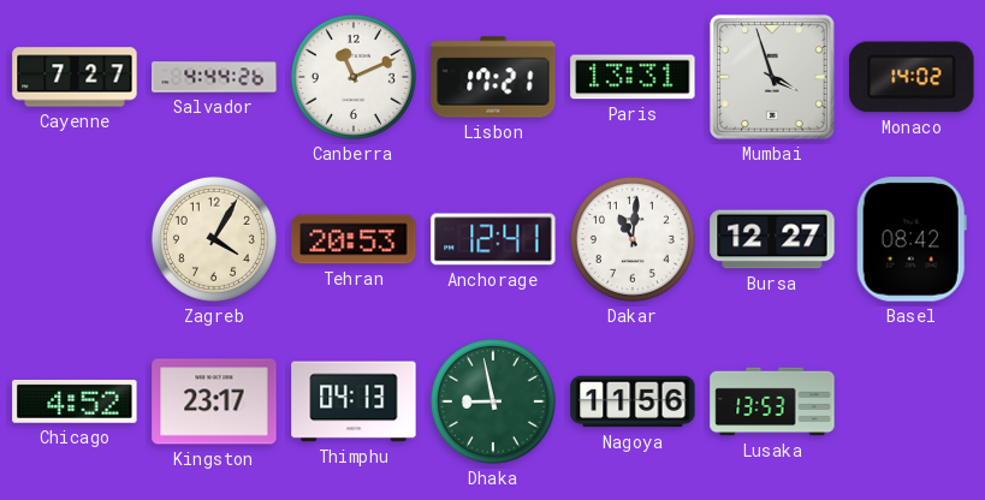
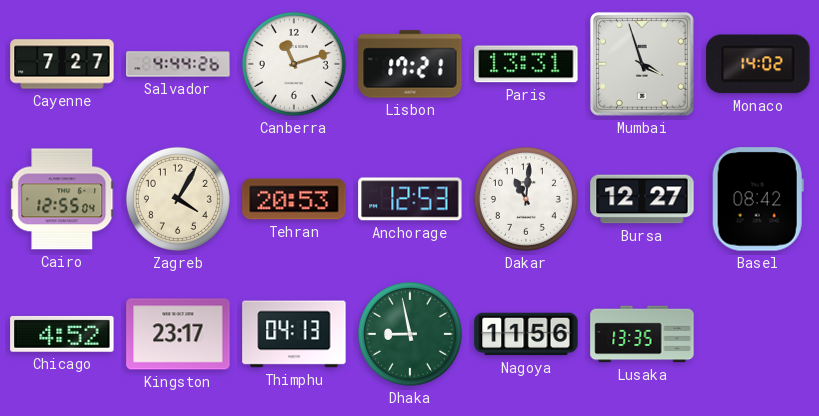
Canberra: 11:11 -> 11:12
Cairo: none -> 12:55
Anchorage: 12:41 -> 12:53
Lusaka: 13:53 -> 13:35
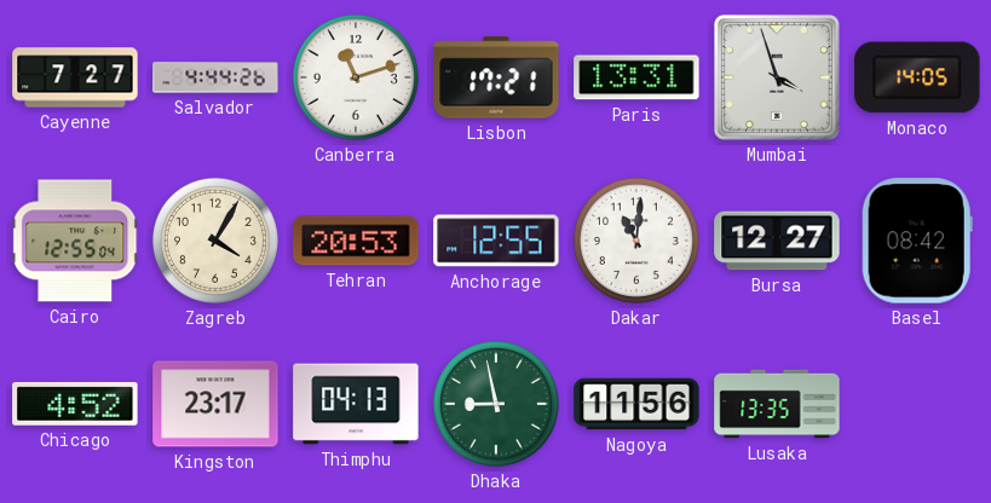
Monaco: 14:02 -> 14:05
Anchorage: 12:53 -> 12:55
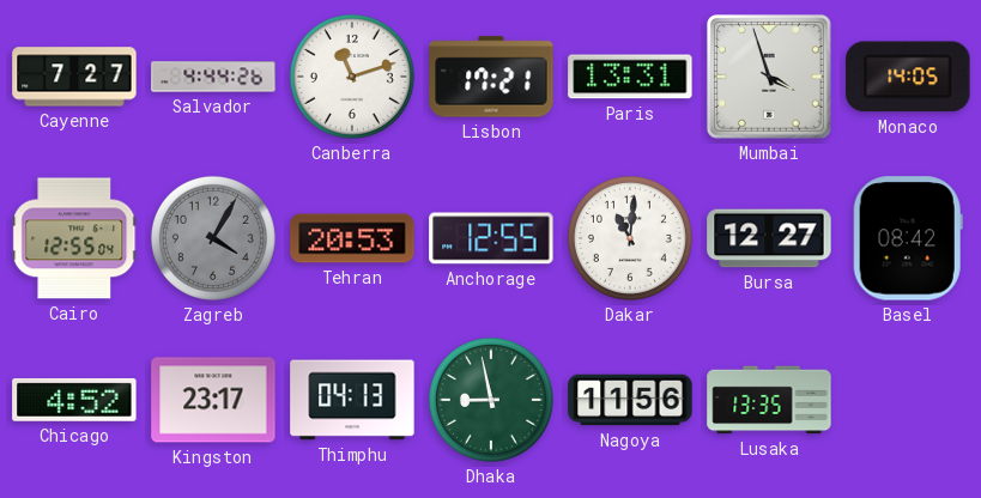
Zagreb dial: cream -> grey
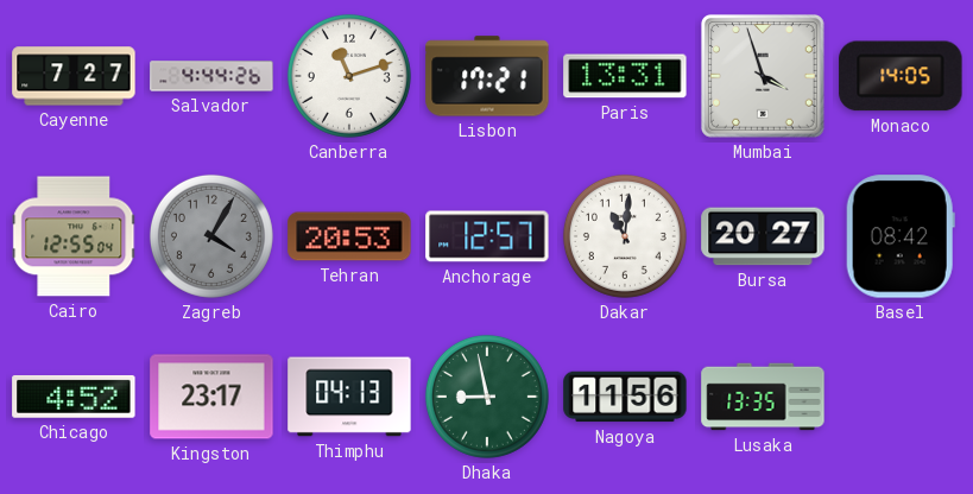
Anchorage: 12:55 -> 12:57
Bursa: 12:27 -> 20:27
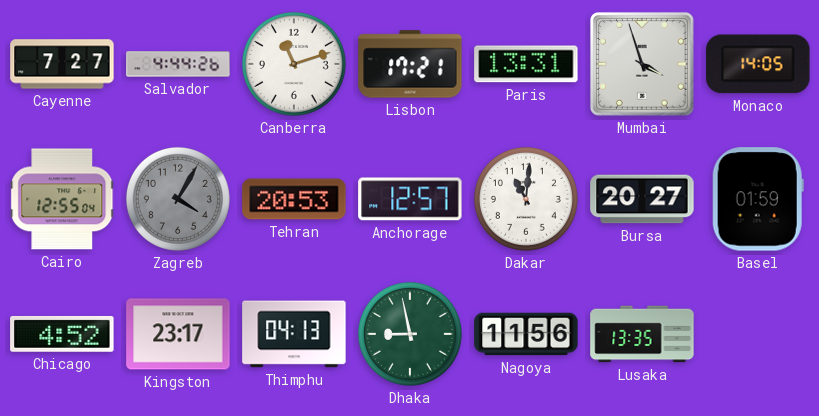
Basel: 08:42 -> 01:59
